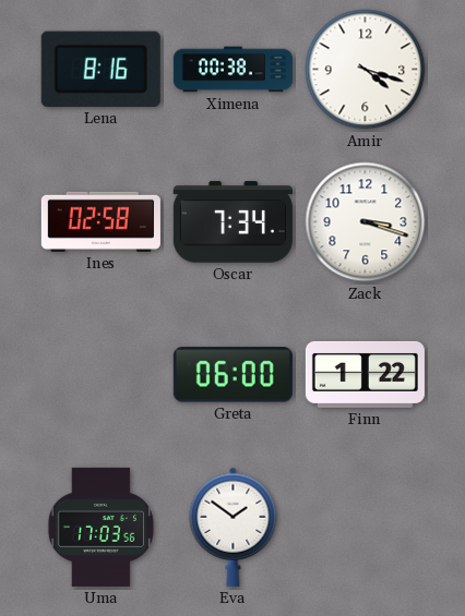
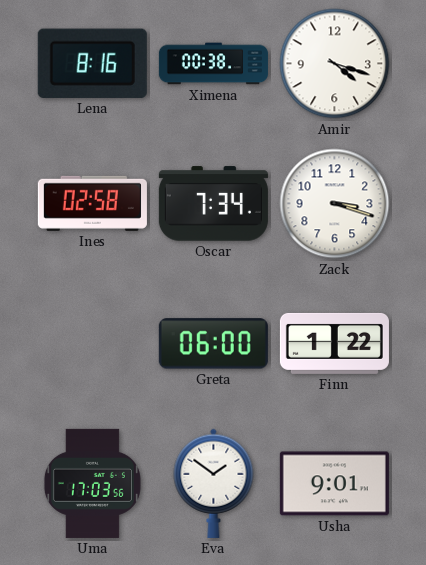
Usha: none -> 9:01
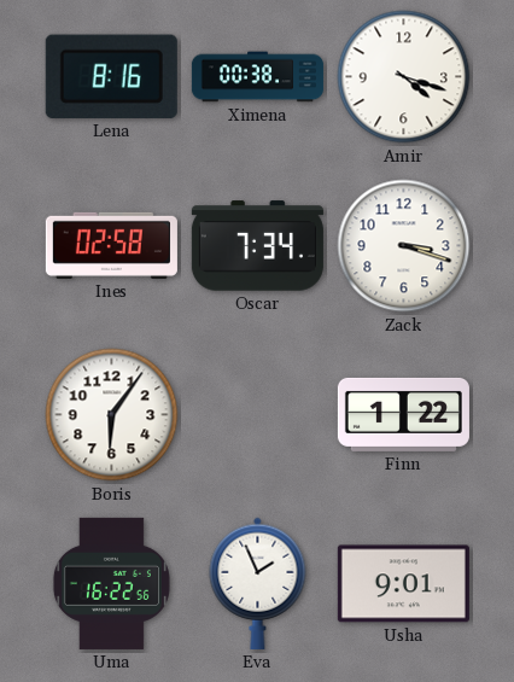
Boris: none -> 6:06
Greta: 06:00 -> none
Uma: 17:03 -> 16:22
Eva: 1:51 -> 1:56
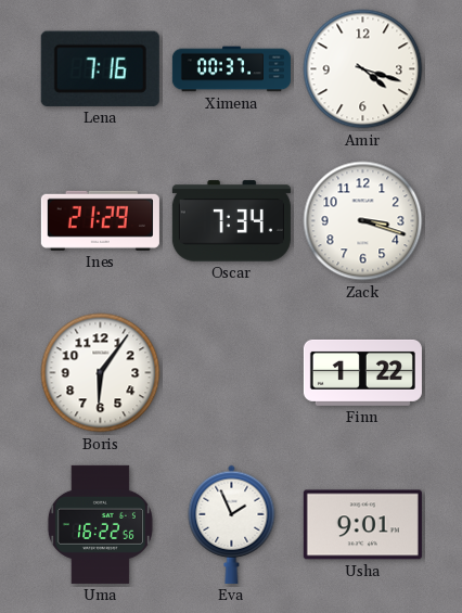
Lena: 8:16 -> 7:16
Ximena: 00:38 -> 00:37
Ines: 02:58 -> 21:29
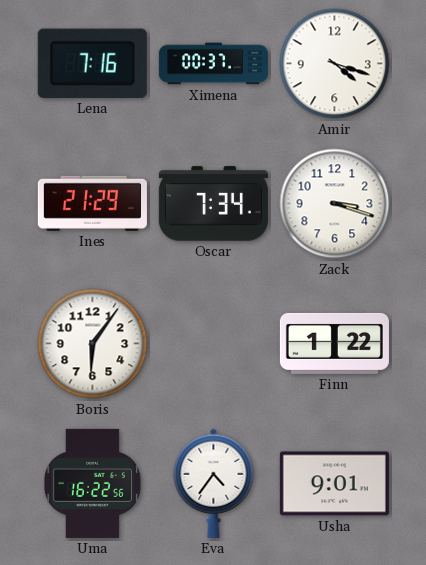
Eva: 1:56 -> 4:36
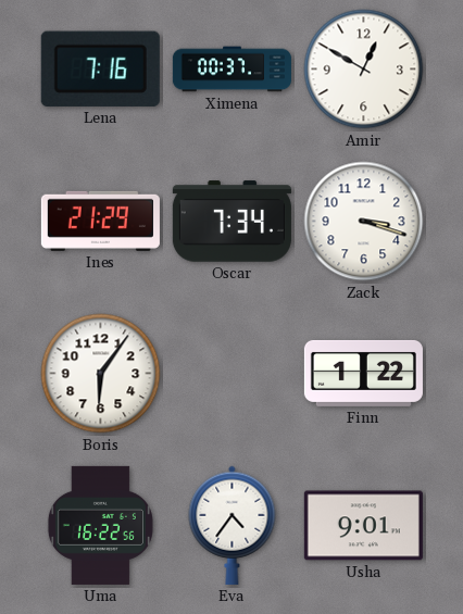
Amir: 4:18 -> 12:50
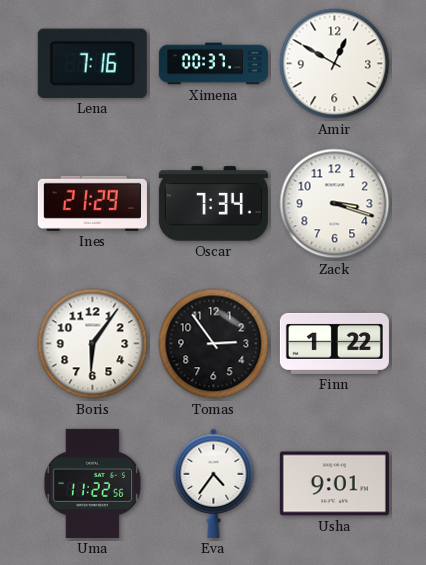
Tomas: none -> 2:54
Uma: 16:22 -> 11:22
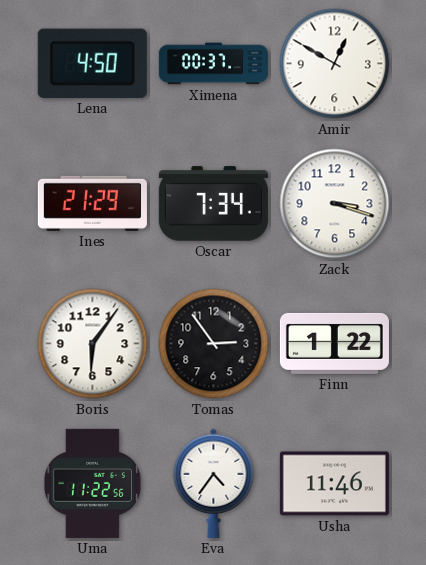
Lena: 7:16 -> 4:50
Usha: 9:01 -> 11:46
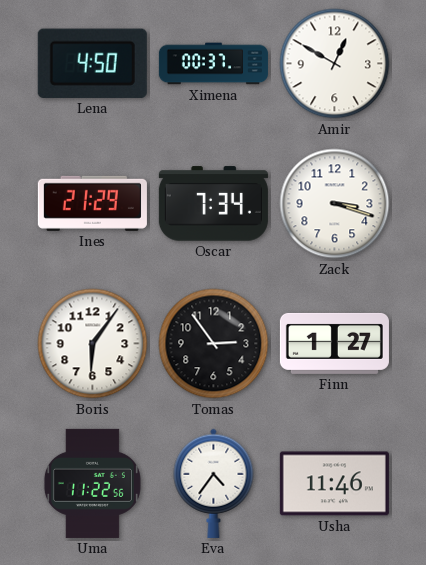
Finn: 1:22 -> 1:27
